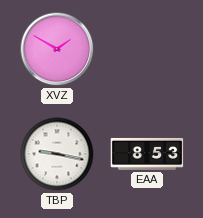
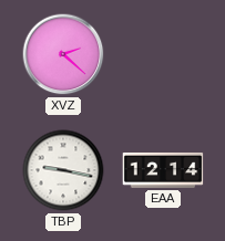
XVZ: 1:50 -> 2:22
EAA: 8:53 -> 12:14
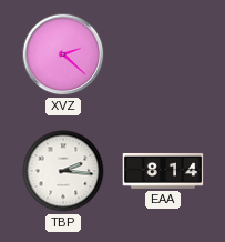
TBP: 9:17 -> 2:16
EAA: 12:14 -> 8:14
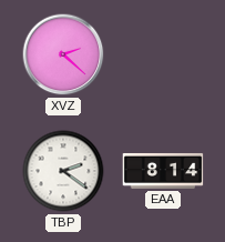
TBP: 2:16 -> 2:21
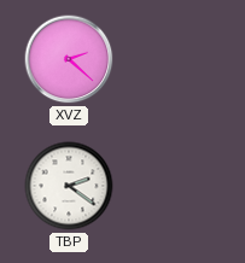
EAA: 8:14 -> none
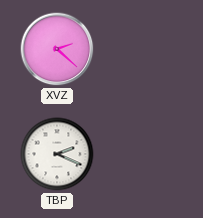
TBP: 2:21 -> 2:19
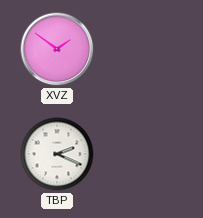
XVZ: 2:22 -> 1:51
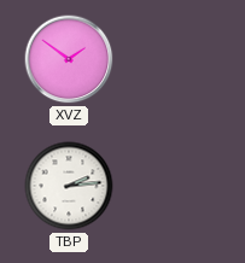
TBP: 2:19 -> 2:14
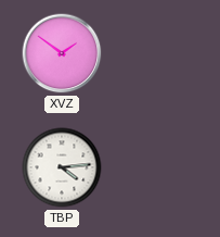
TBP: 2:14 -> 4:14
